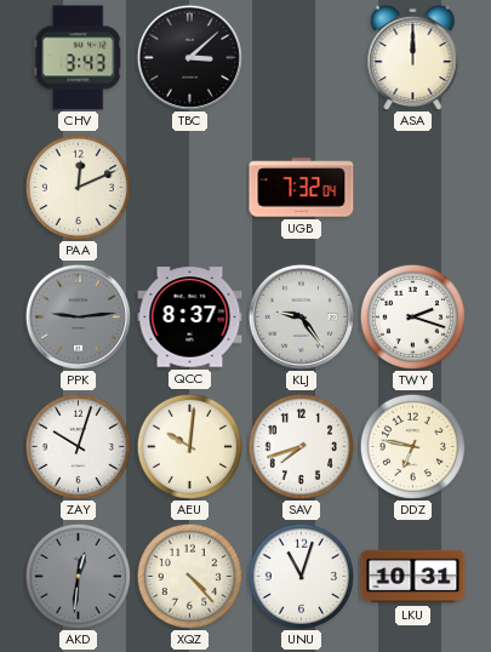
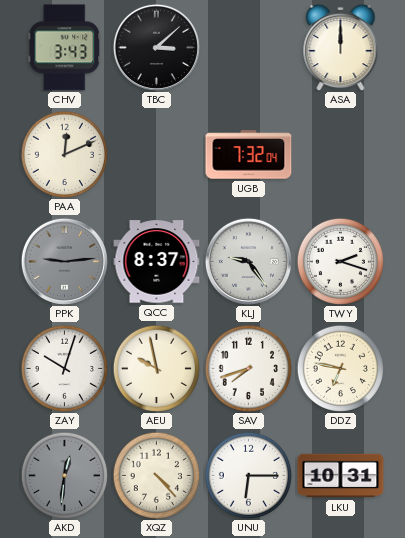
AEU: 10:01 -> 9:58
UNU: 11:03 -> 6:15
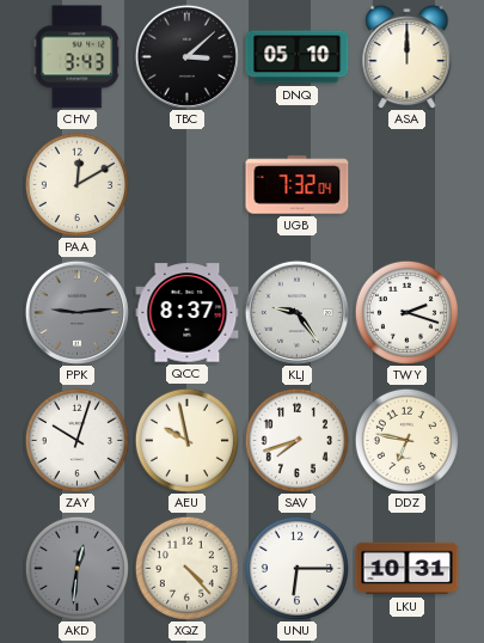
DNQ: none -> 05:10
PAA: 12:11 -> 12:10
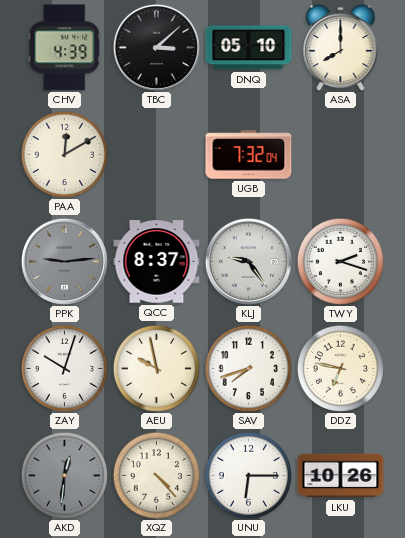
CHV: 3:43 -> 4:39
ASA: 12:00 -> 8:00
LKU: 10:31 -> 10:26
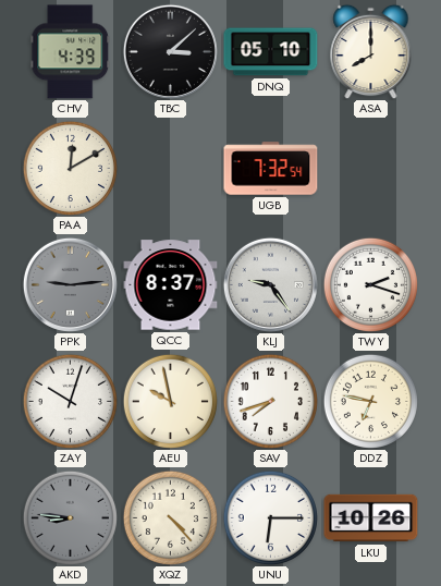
UGB: 7:32:04 -> 7:32:54
AKD: 12:31 -> 8:46
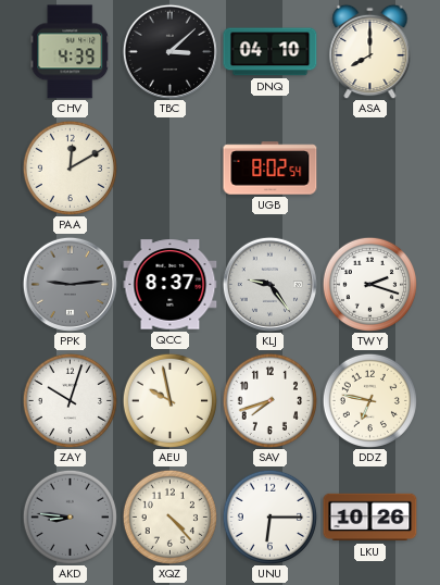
DNQ: 05:10 -> 04:10
UGB: 7:32 -> 8:02
